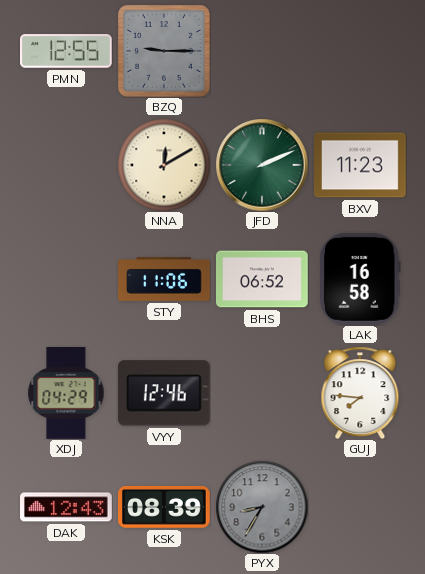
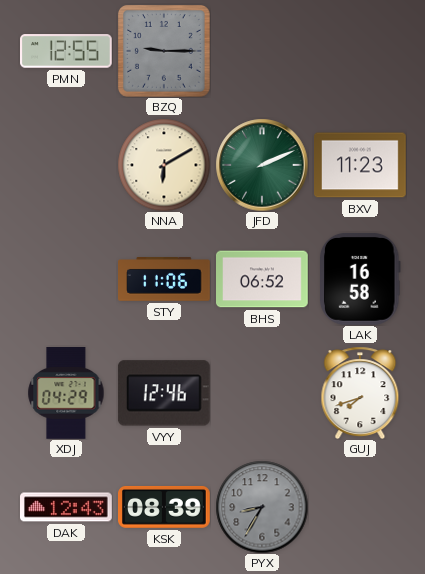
NNA: 12:10 -> 6:10
GUJ: 7:46 -> 7:42
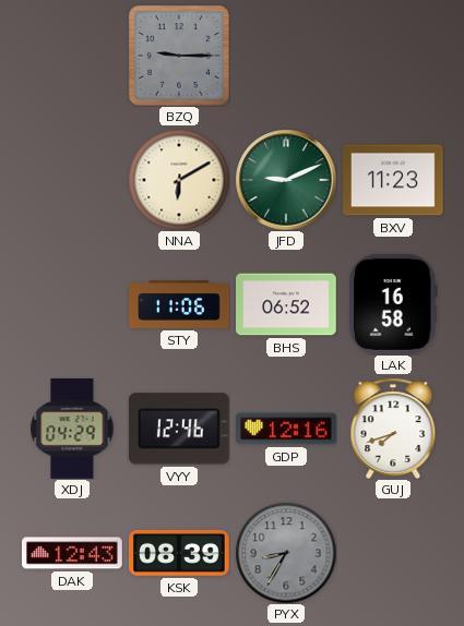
PMN: 12:55 -> none
JFD: 2:11 -> 9:11
GDP: none -> 12:16
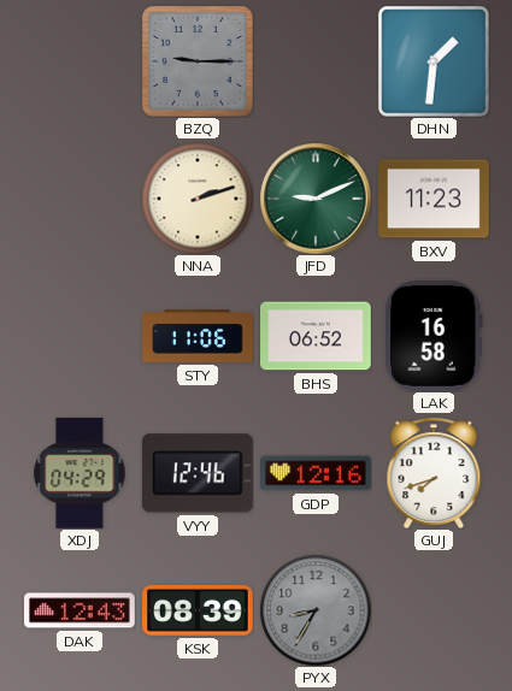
DHN: none -> 1:31
NNA: 6:10 -> 2:12
